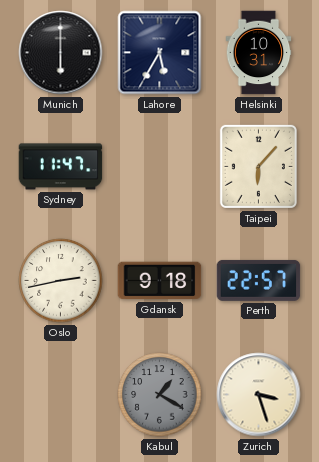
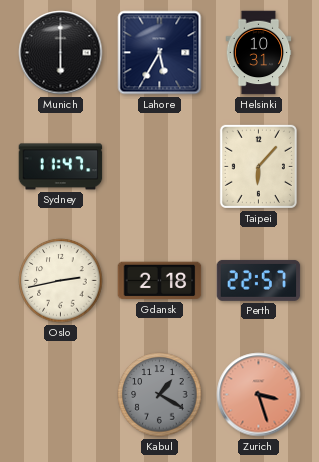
Gdansk: 9:18 -> 2:18
Zurich dial: cream -> salmon
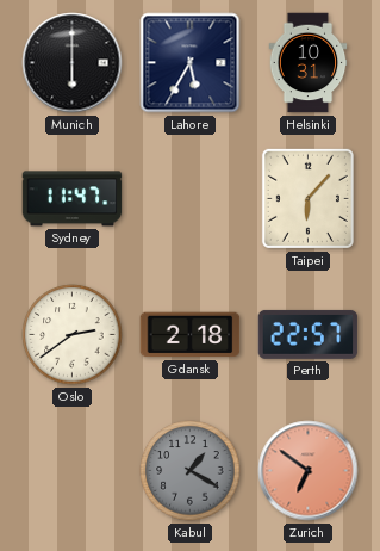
Oslo: 2:43 -> 2:39
Zurich: 3:27 -> 6:51
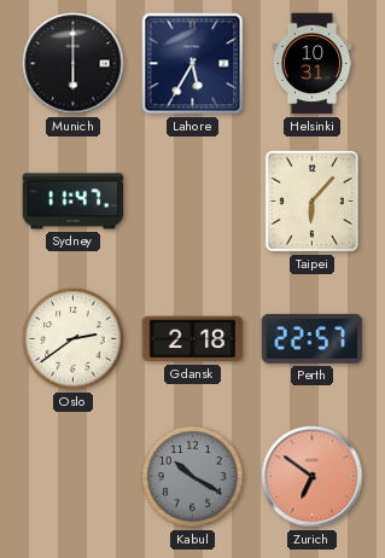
Kabul: 1:20 -> 10:20
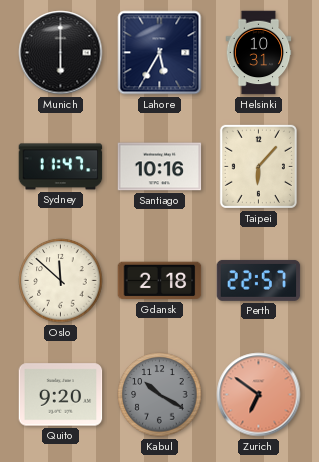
Santiago: none -> 10:16
Oslo: 2:39 -> 11:52
Quito: none -> 9:20
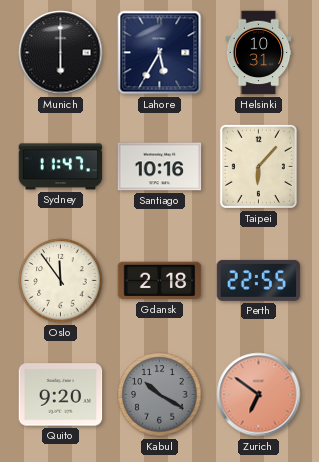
Oslo: 11:52 -> 11:54
Perth: 22:57 -> 22:55
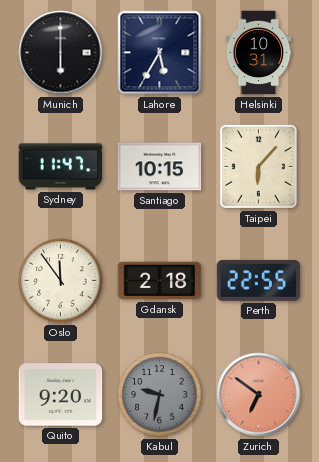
Santiago: 10:16 -> 10:15
Kabul: 10:20 -> 9:32
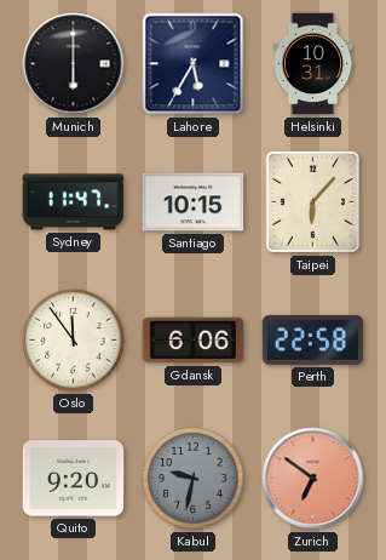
Gdansk: 2:18 -> 6:06
Perth: 22:55 -> 22:58
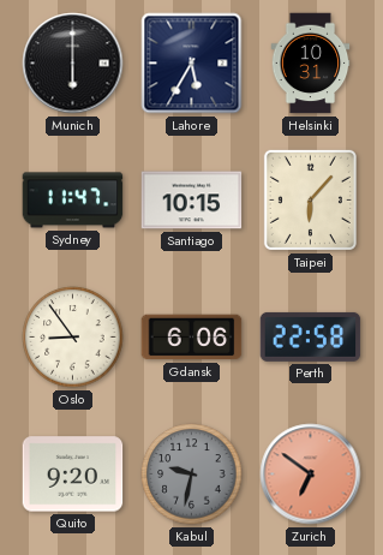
Oslo: 11:54 -> 8:54
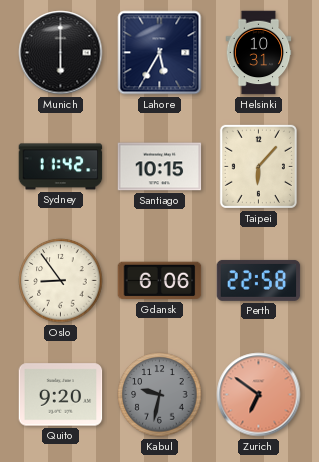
Sydney: 11:47 -> 11:42
